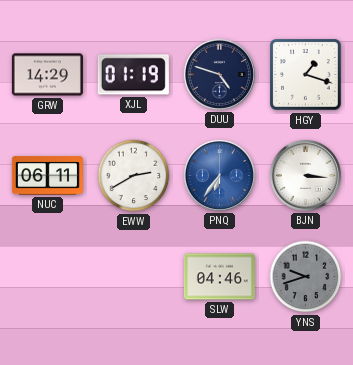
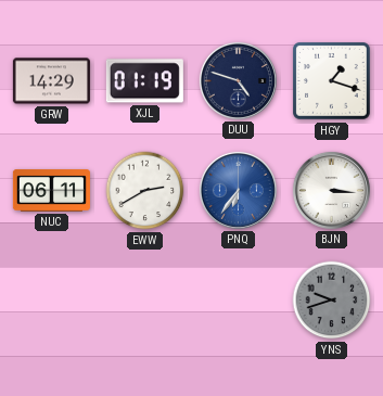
SLW: 04:46 -> none
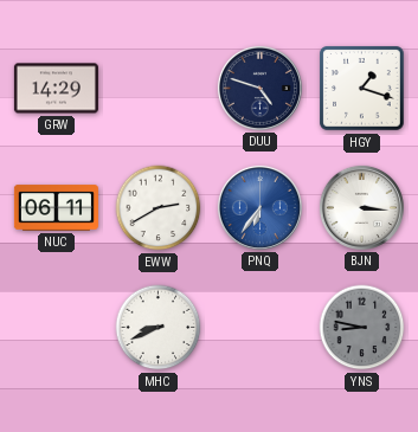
XJL: 01:19 -> none
MHC: none -> 8:41
YNS: 9:42 -> 8:47
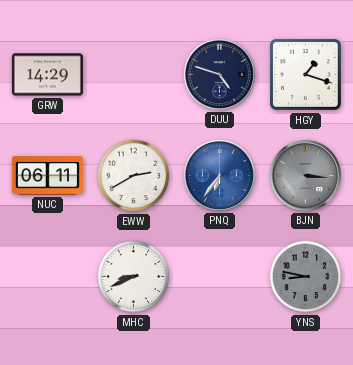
BJN dial: white -> grey
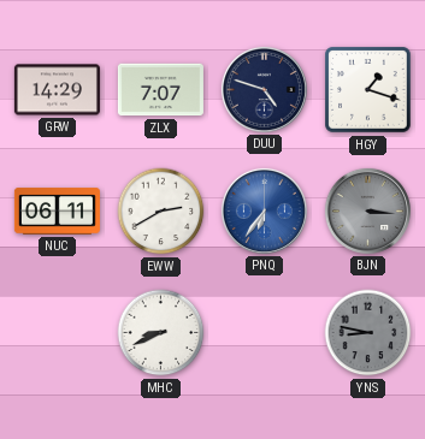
ZLX: none -> 7:07
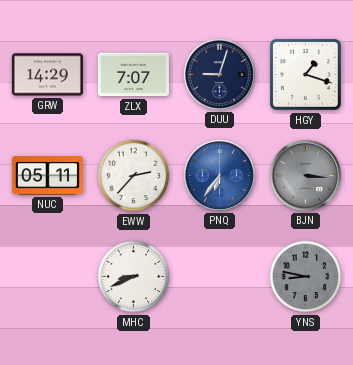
DUU: 4:48 -> 9:03
NUC: 06:11 -> 05:11
EWW: 2:40 -> 2:37
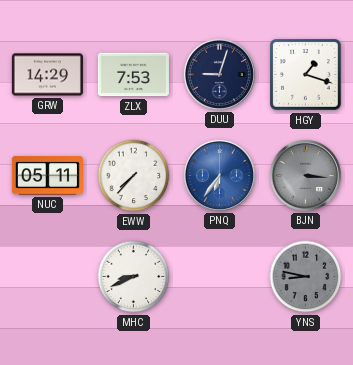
ZLX: 7:07 -> 7:53
EWW: 2:37 -> 7:37
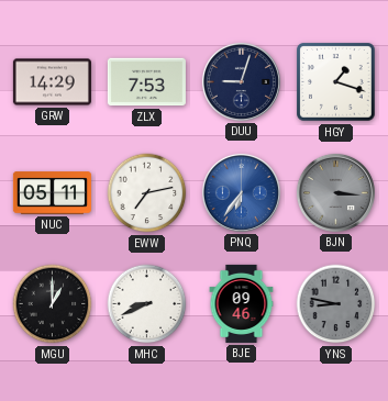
EWW: 7:37 -> 7:13
MGU: none -> 1:00
BJE: none -> 09:46
